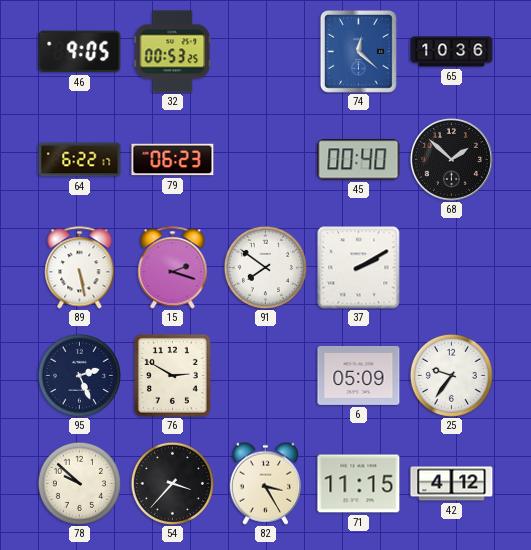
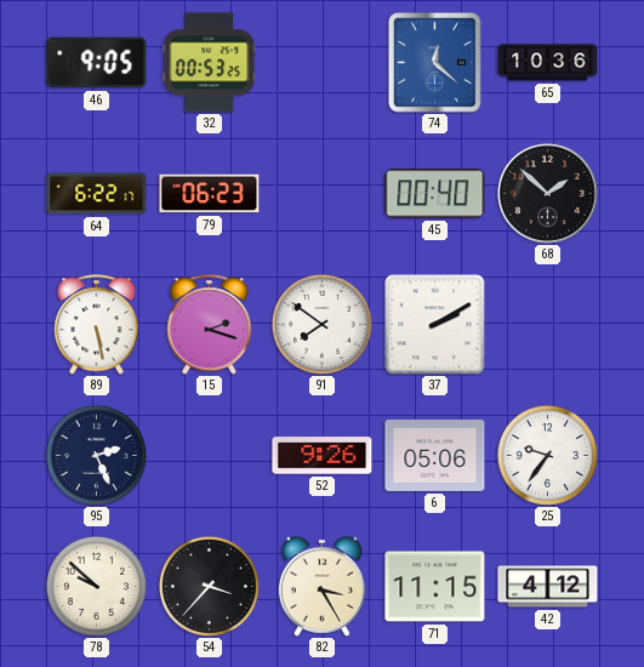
76: 2:50 -> none
52: none -> 9:26
6: 05:09 -> 05:06
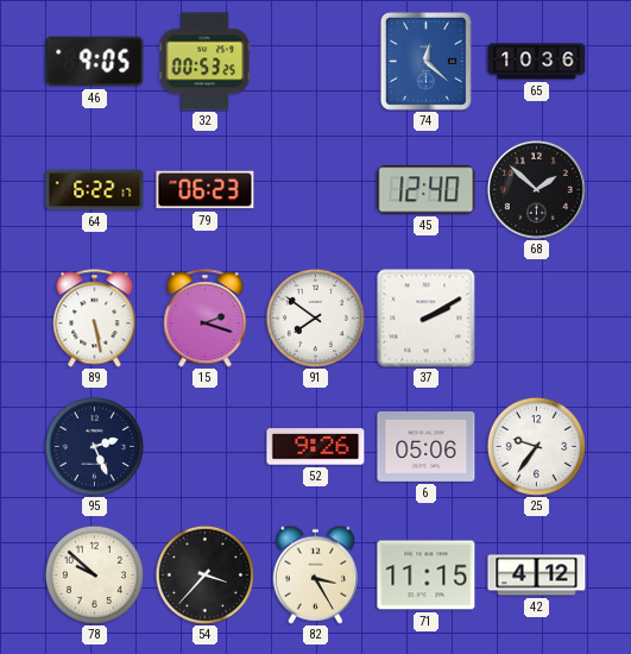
45: 00:40 -> 12:40
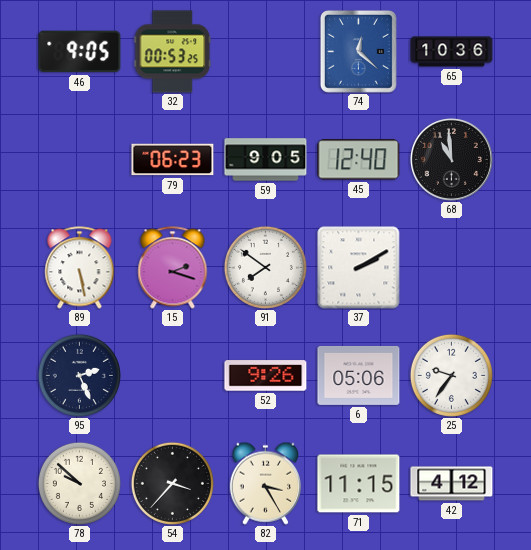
64: 6:22 -> none
59: none -> 9:05
68: 1:52 -> 10:59
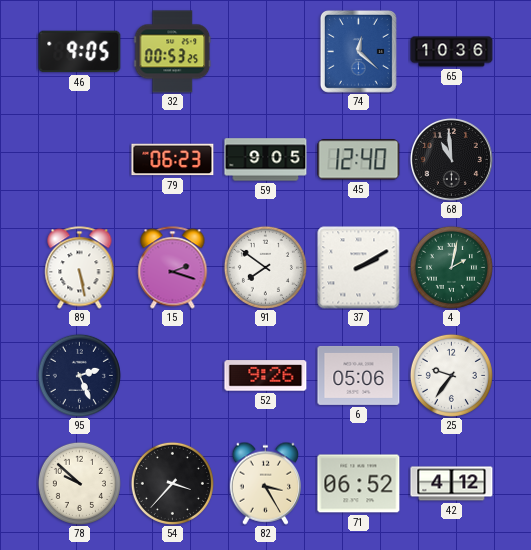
4: none -> 2:02
71: 11:15 -> 06:52
